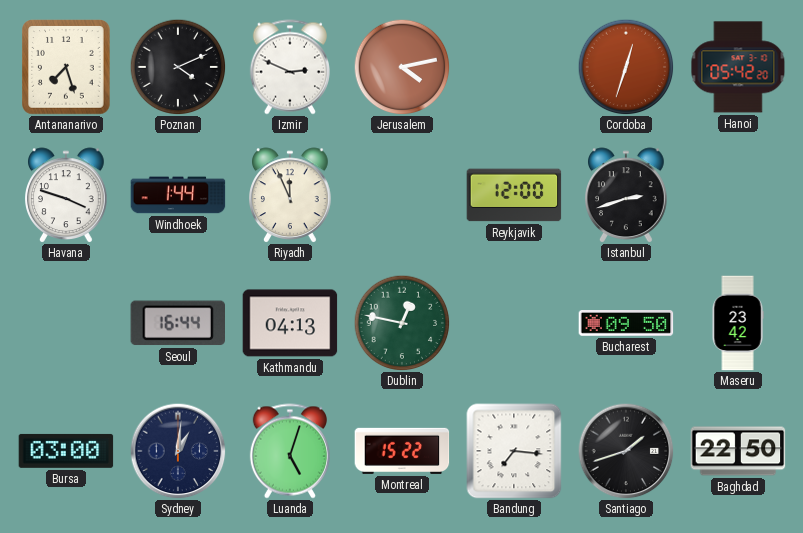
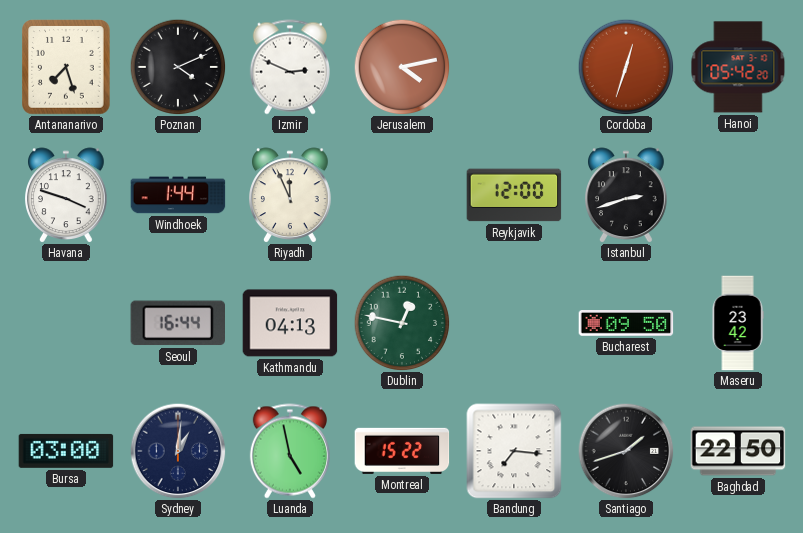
Luanda: 5:03 -> 4:58
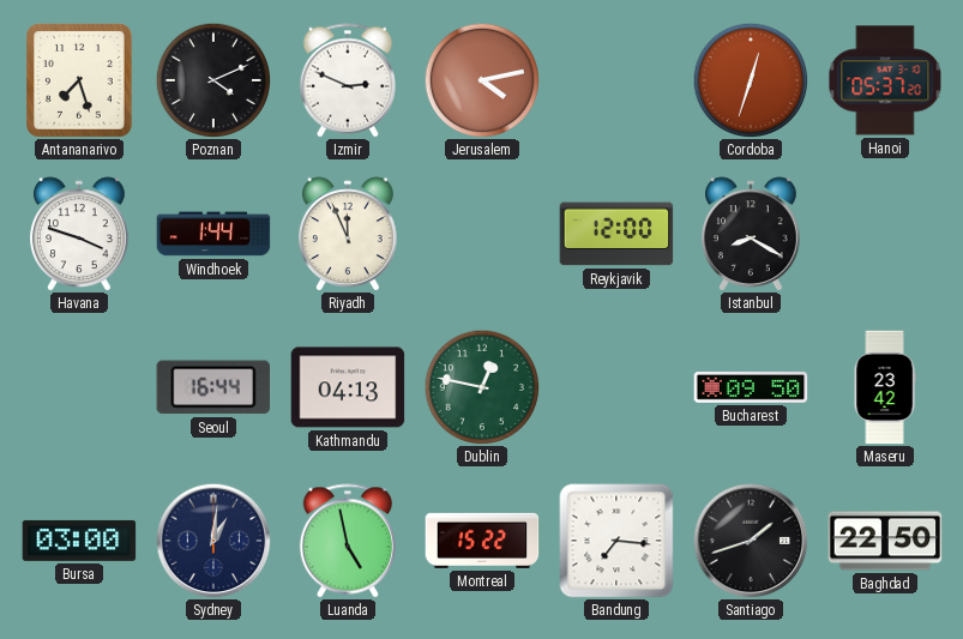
Hanoi: 05:42 -> 05:37
Istanbul: 2:42 -> 8:20
